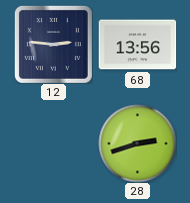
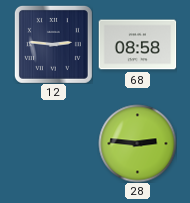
68: 13:56 -> 08:58
28: 2:42 -> 2:46
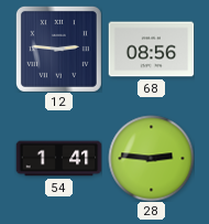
68: 08:58 -> 08:56
54: none -> 1:41
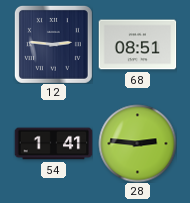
68: 08:56 -> 08:51
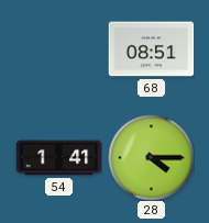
12: 2:46 -> none
28: 2:46 -> 4:15
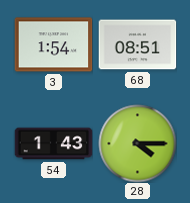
3: none -> 1:54
54: 1:41 -> 1:43
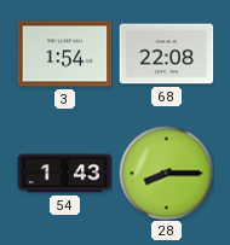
68: 08:51 -> 22:08
28: 4:15 -> 8:15
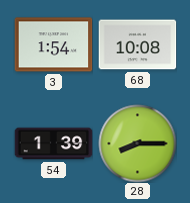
68: 22:08 -> 10:08
54: 1:43 -> 1:39
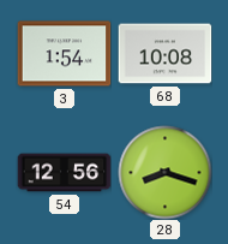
54: 1:39 -> 12:56
28: 8:15 -> 8:18
